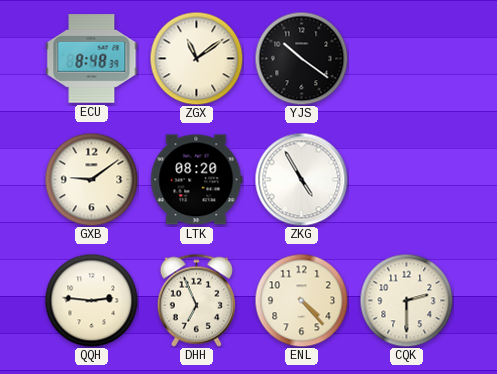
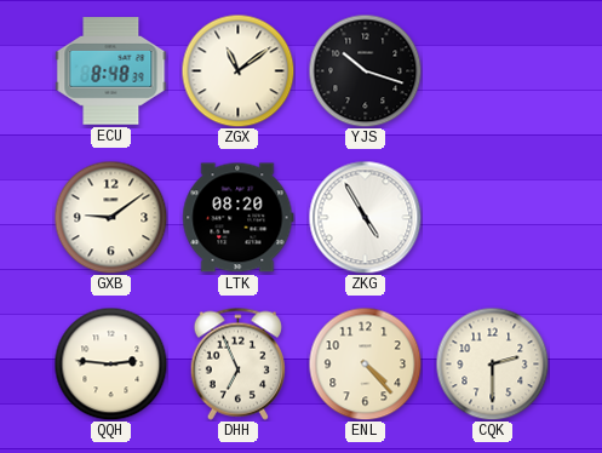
YJS: 10:21 -> 10:18
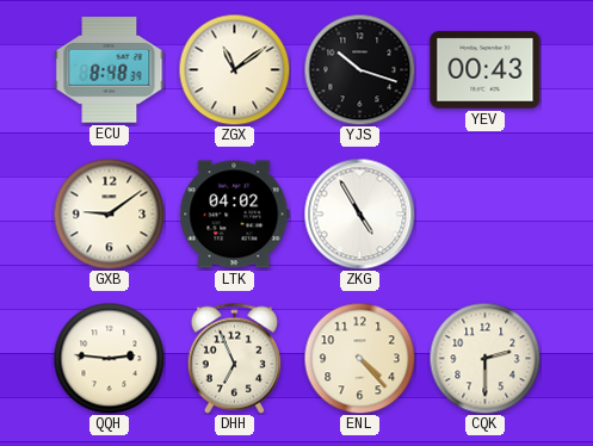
YEV: none -> 00:43
LTK: 08:20 -> 04:02
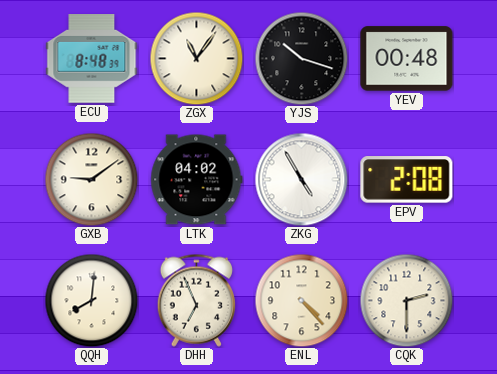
ZGX: 11:09 -> 11:06
YEV: 00:43 -> 00:48
EPV: none -> 2:08
QQH: 2:46 -> 8:01
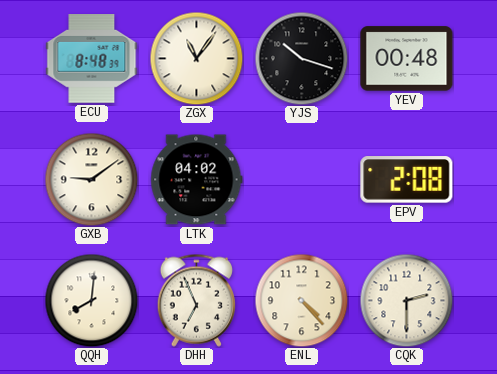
ZKG: 4:55 -> none
